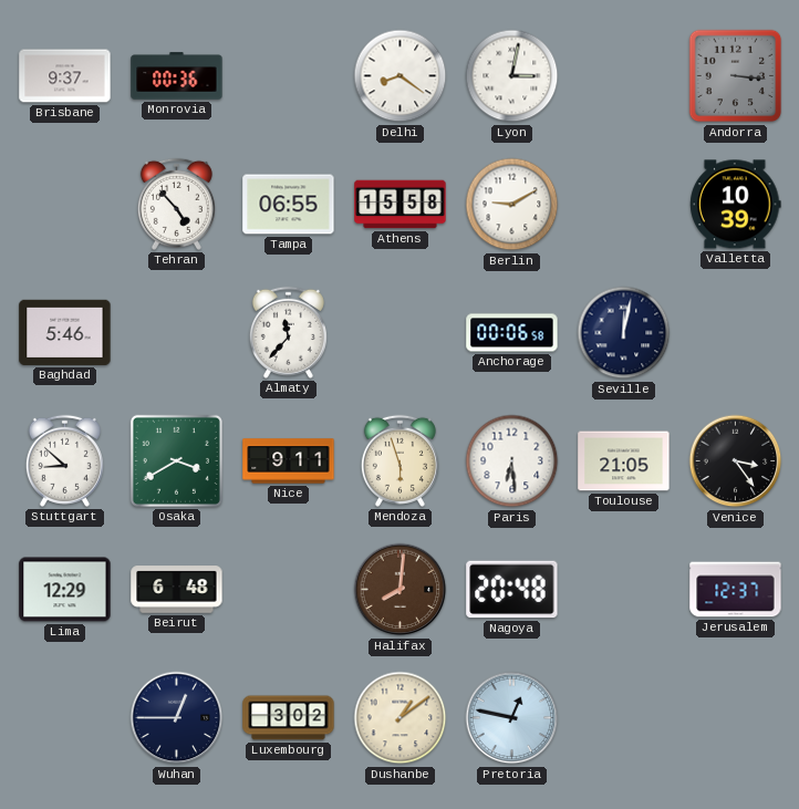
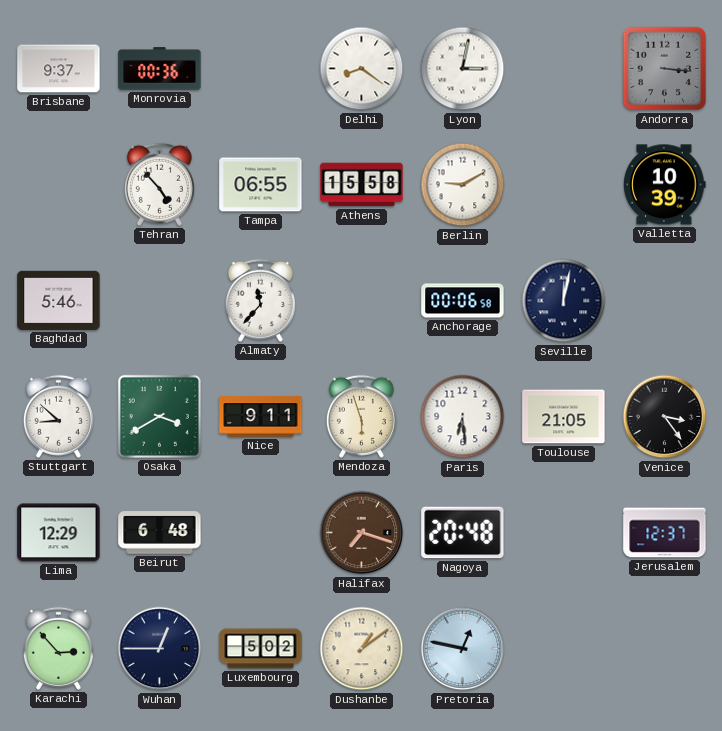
Halifax: 8:01 -> 7:18
Karachi: none -> 2:53
Luxembourg: 3:02 -> 5:02
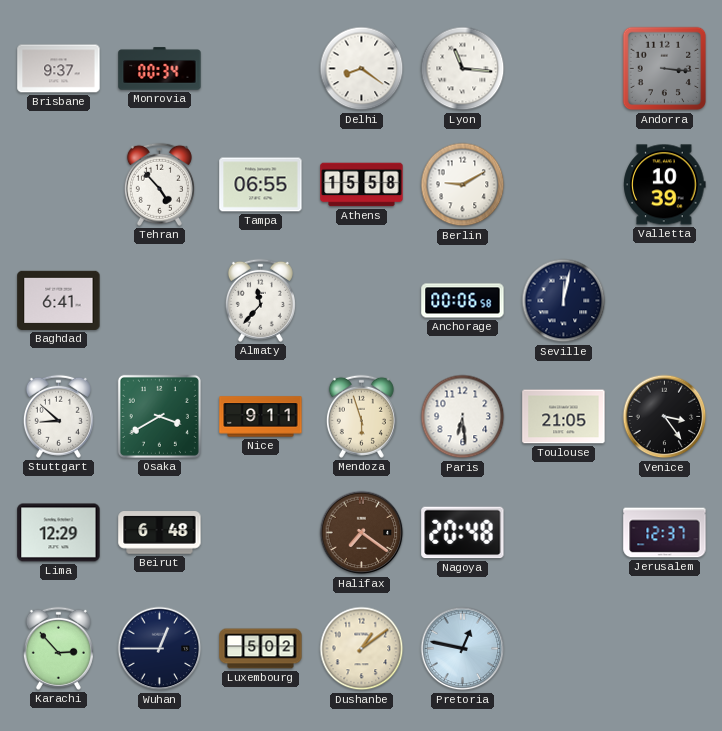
Monrovia: 00:36 -> 00:34
Lyon: 3:02 -> 11:16
Baghdad: 5:46 -> 6:41
Halifax: 7:18 -> 7:21
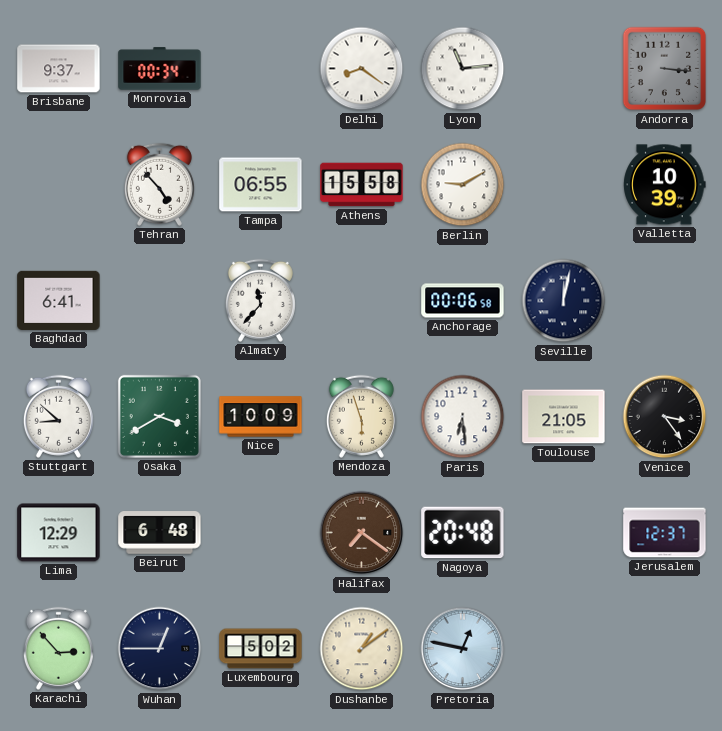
Lyon: 11:16 -> 11:14
Nice: 9:11 -> 10:09
